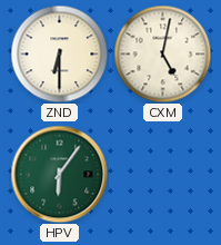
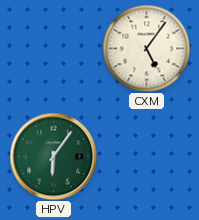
ZND: 6:30 -> none
CXM: 5:02 -> 5:06
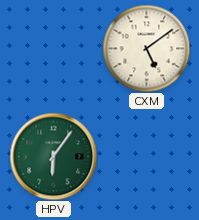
CXM: 5:06 -> 5:09
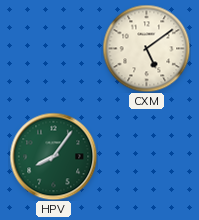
HPV: 6:06 -> 8:06
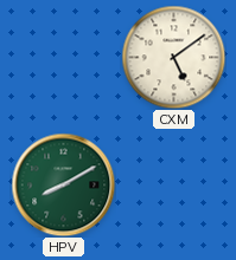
HPV: 8:06 -> 8:10
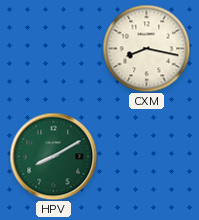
CXM: 5:09 -> 8:17
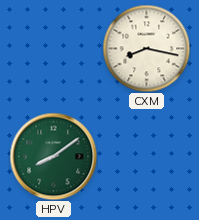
HPV: 8:10 -> 8:09
